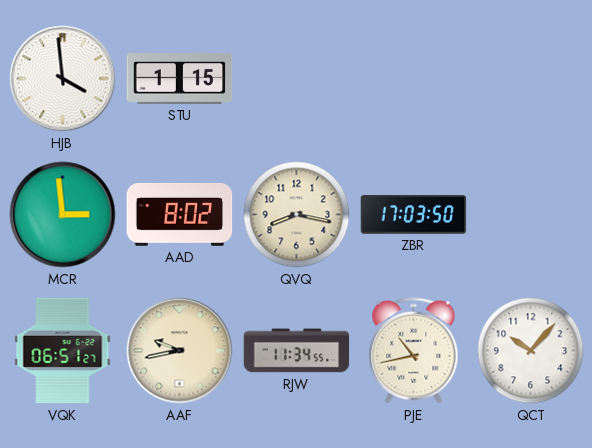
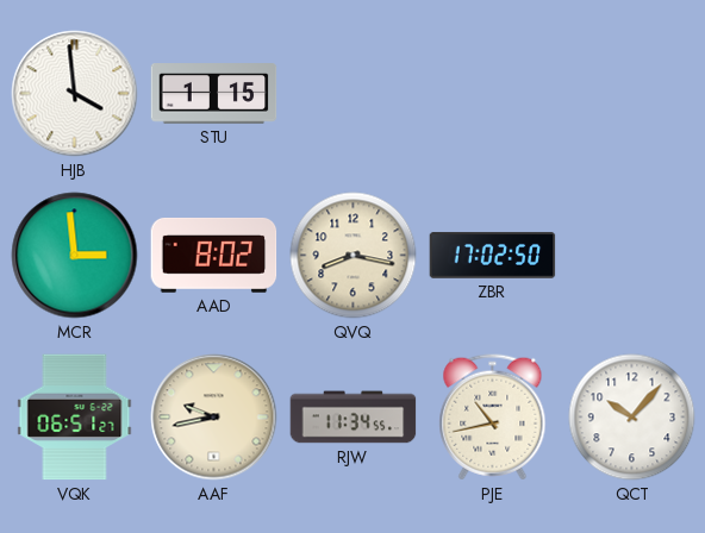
ZBR: 17:03 -> 17:02
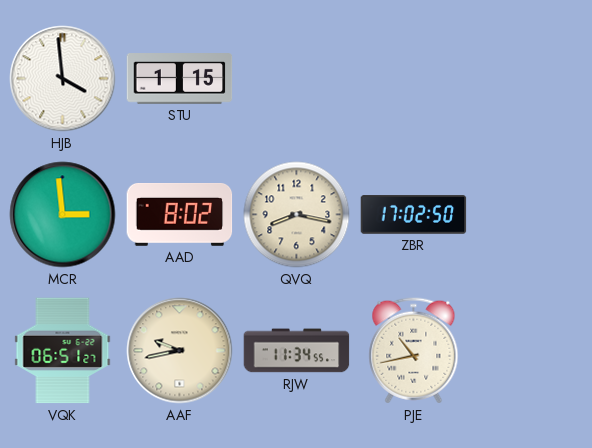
QCT: 10:07 -> none
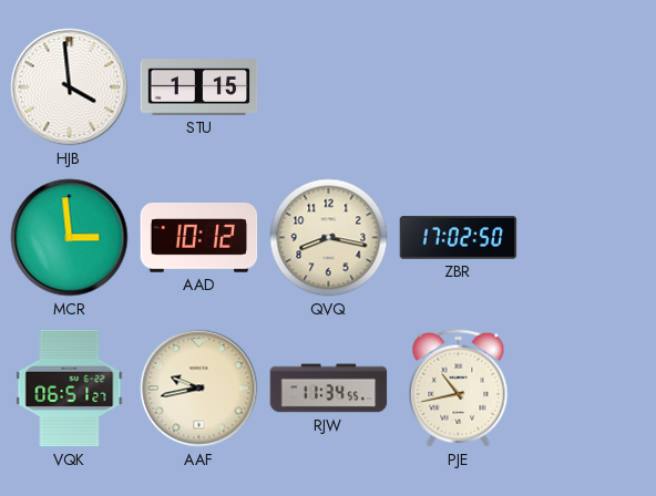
AAD: 8:02 -> 10:12
